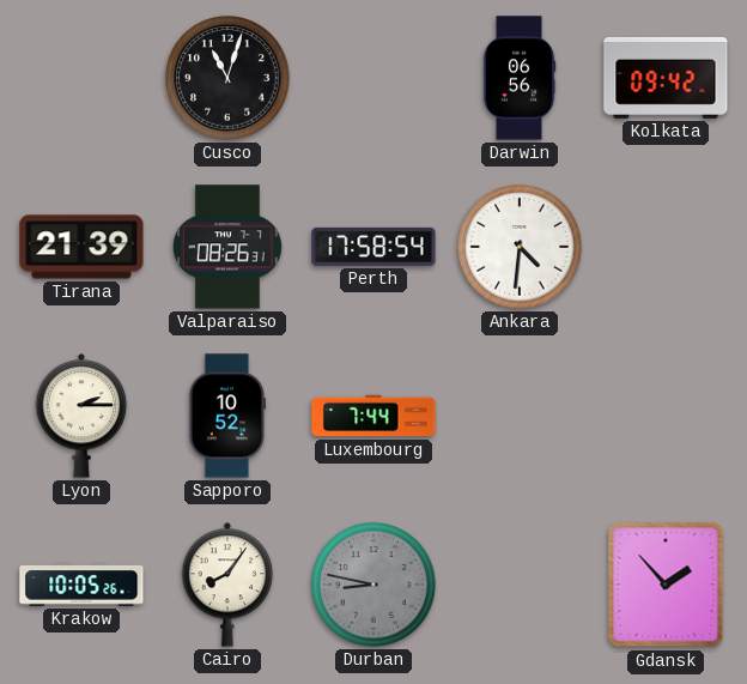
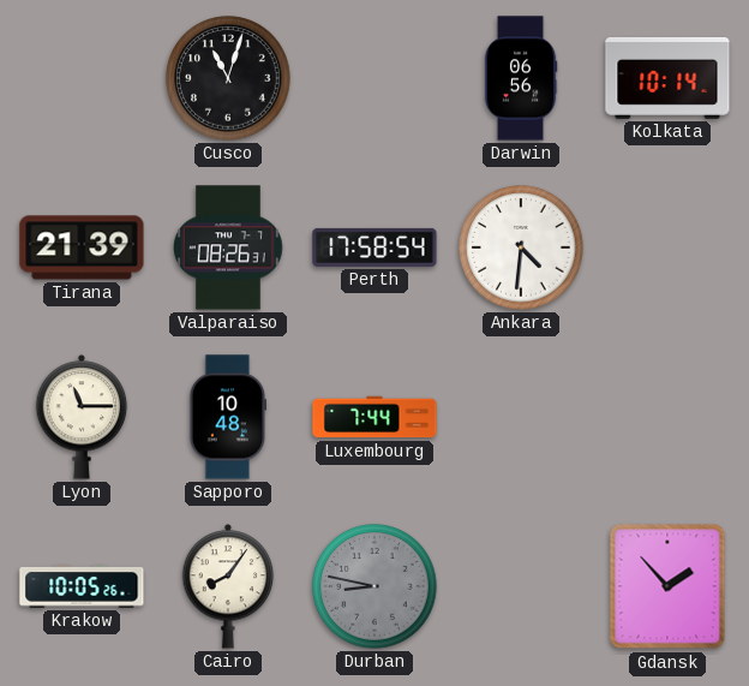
Kolkata: 09:42 -> 10:14
Lyon: 2:15 -> 11:15
Sapporo: 10:52 -> 10:48
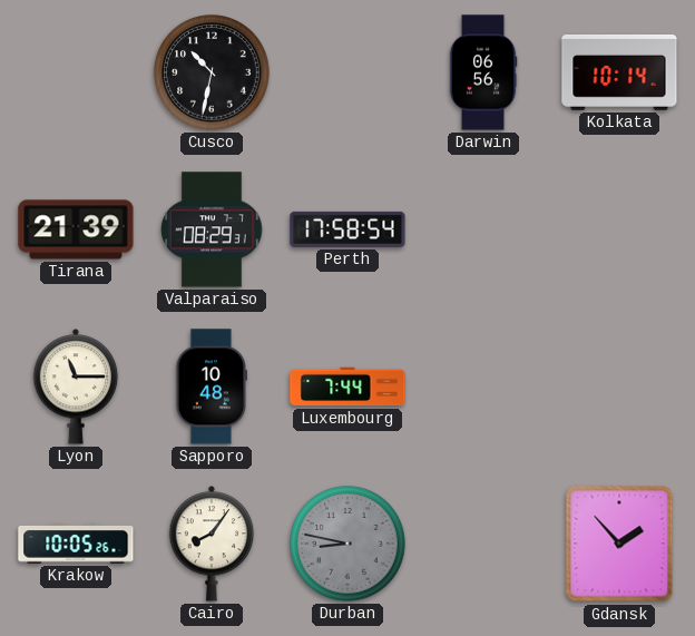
Cusco: 11:03 -> 10:32
Valparaiso: 08:26 -> 08:29
Ankara: 4:31 -> none
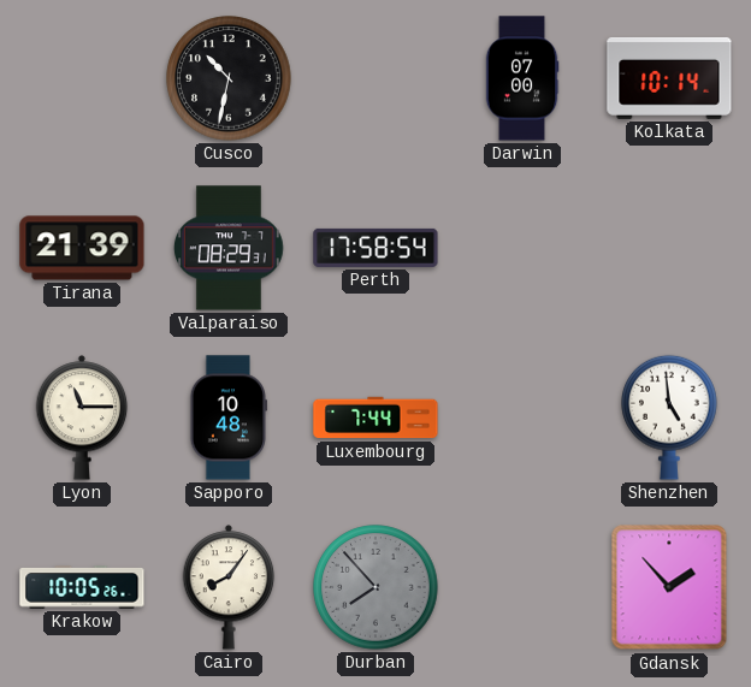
Darwin: 06:56 -> 07:00
Shenzhen: none -> 4:59
Durban: 8:47 -> 7:53
